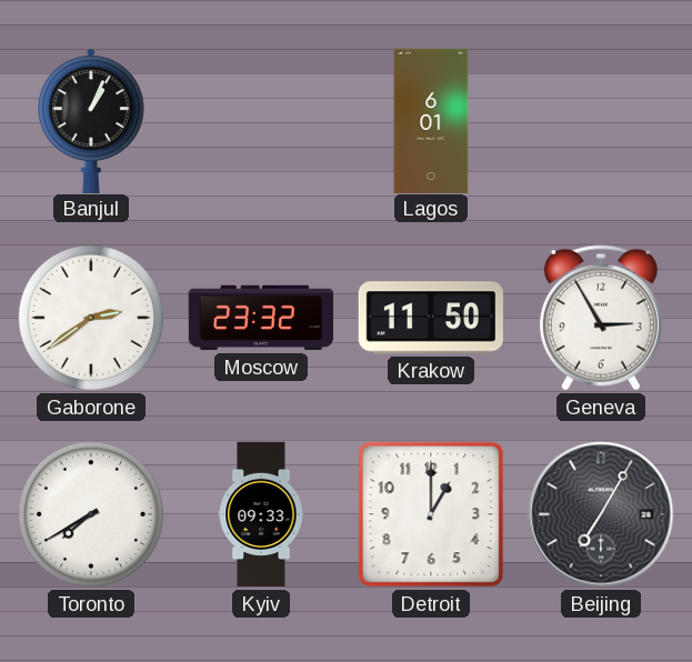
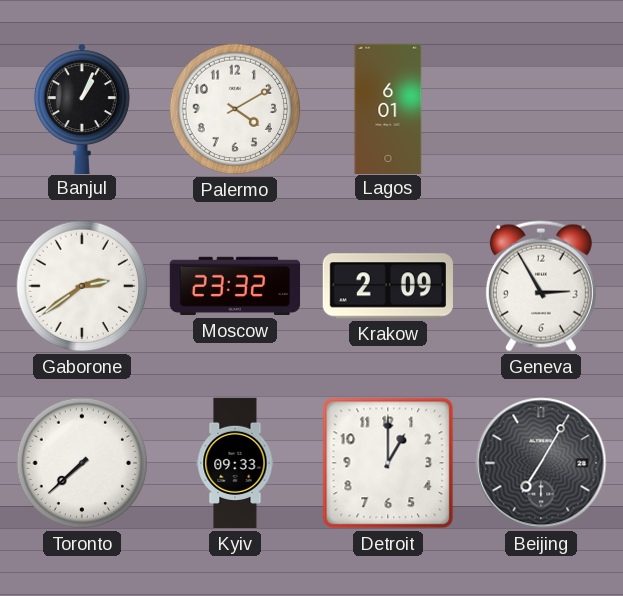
Palermo: none -> 4:10
Krakow: 11:50 -> 2:09
Toronto: 7:40 -> 7:38
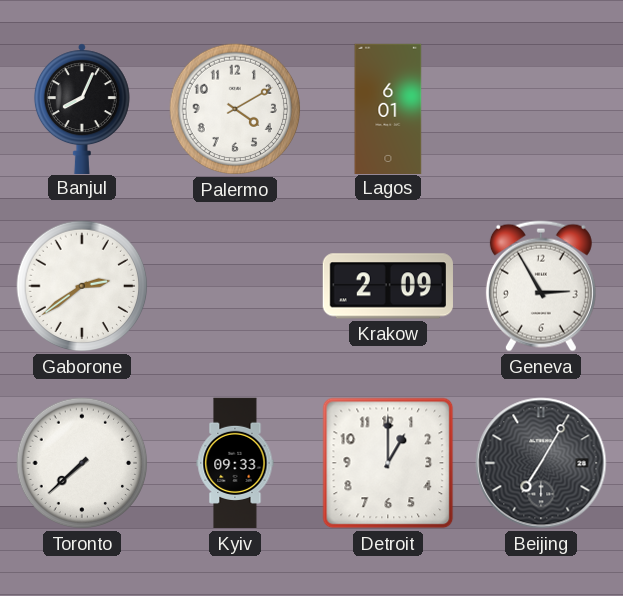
Banjul: 1:04 -> 8:04
Moscow: 23:32 -> none
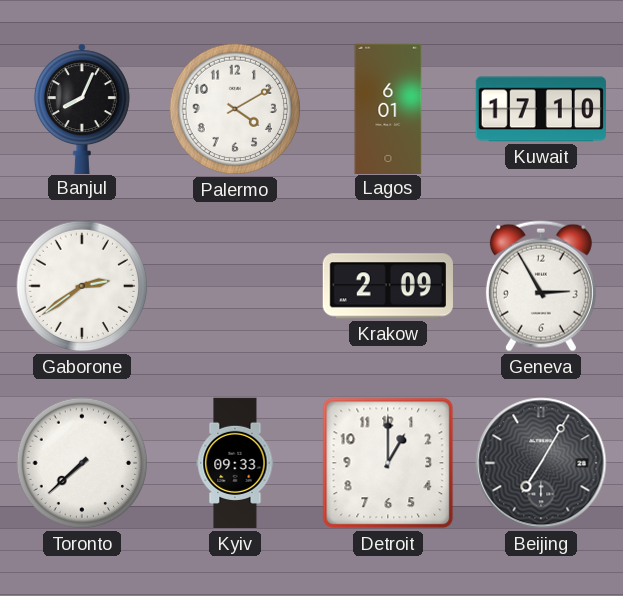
Kuwait: none -> 17:10
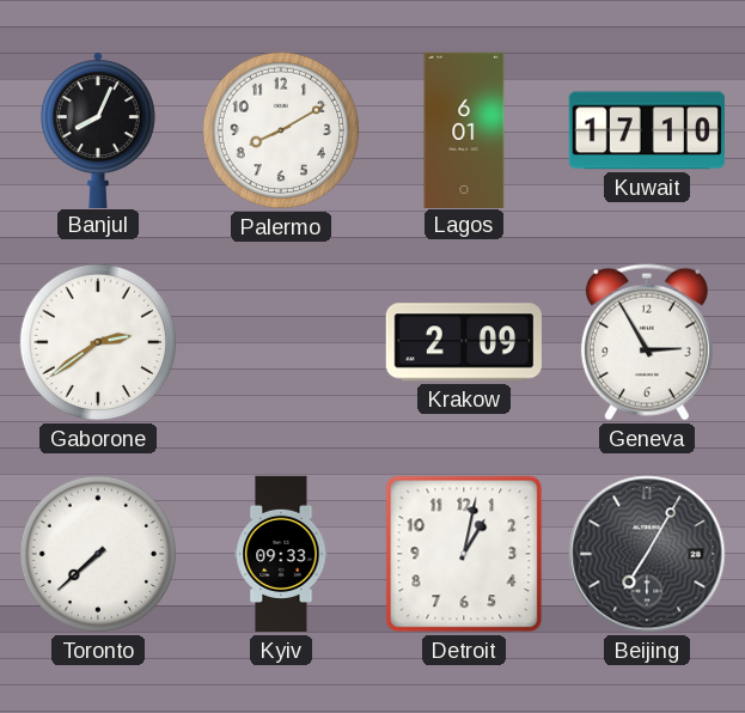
Palermo: 4:10 -> 8:10
Detroit: 1:00 -> 1:02
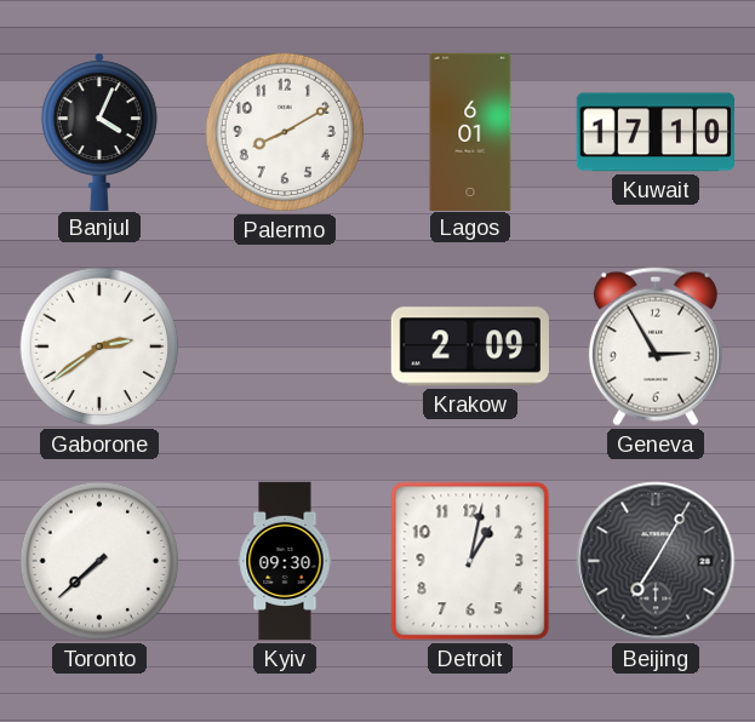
Banjul: 8:04 -> 4:04
Kyiv: 09:33 -> 09:30
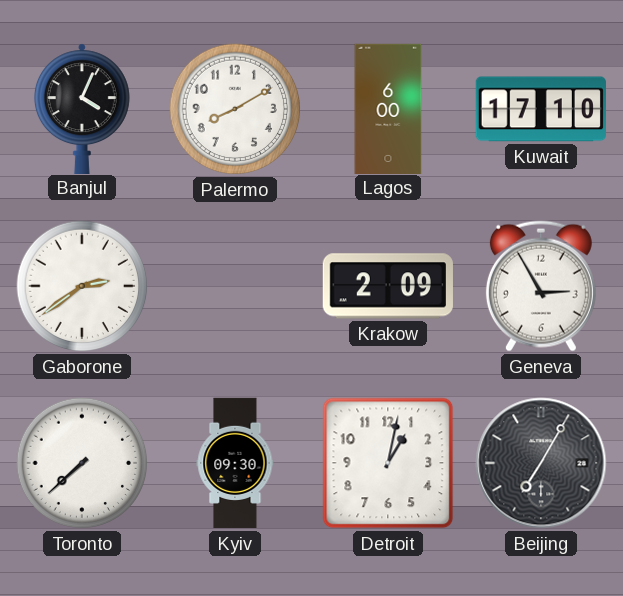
Lagos: 6:01 -> 6:00
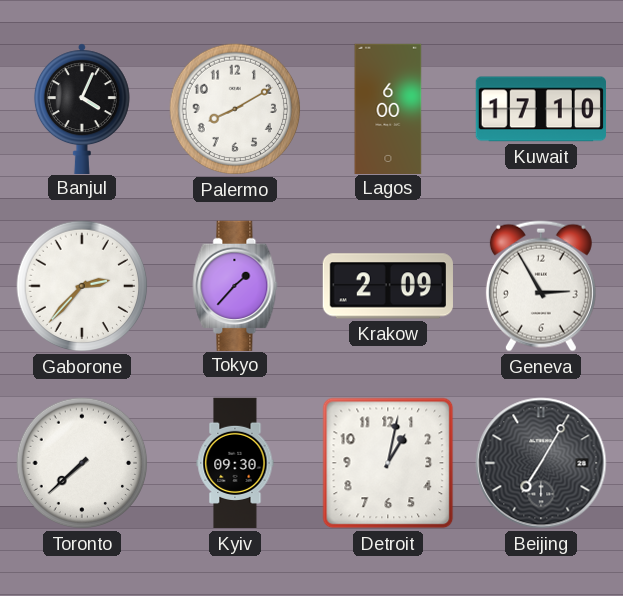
Gaborone: 2:39 -> 2:37
Tokyo: none -> 1:37
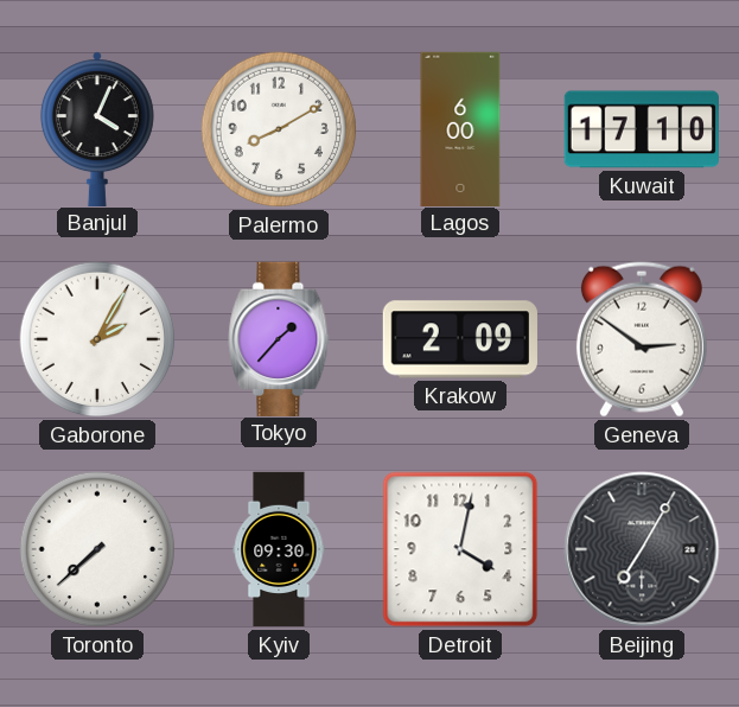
Gaborone: 2:37 -> 2:05
Geneva: 2:55 -> 2:51
Detroit: 1:02 -> 4:02
